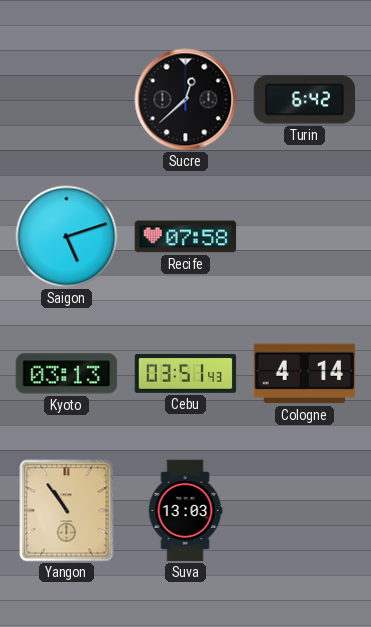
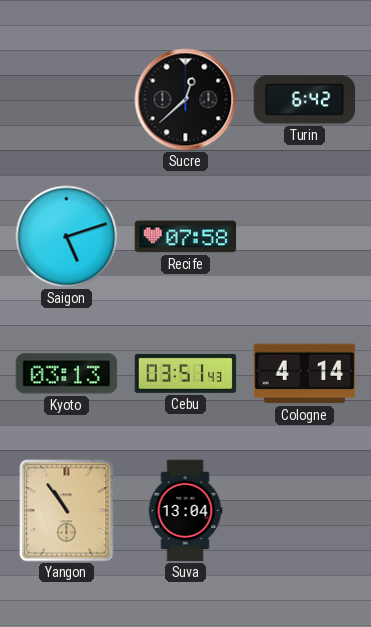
Suva: 13:03 -> 13:04
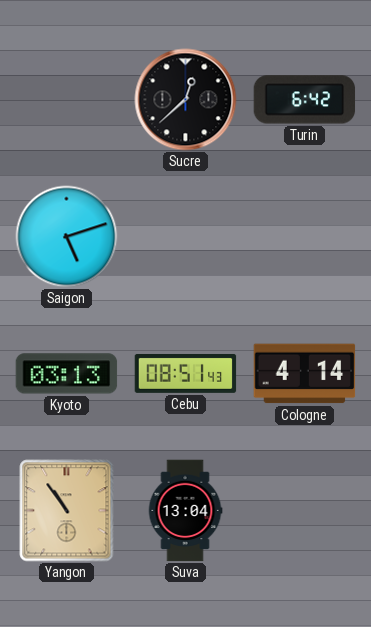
Recife: 07:58 -> none
Cebu: 03:51 -> 08:51
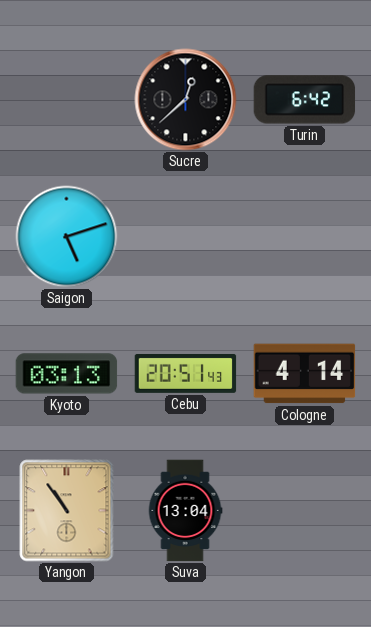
Cebu: 08:51 -> 20:51
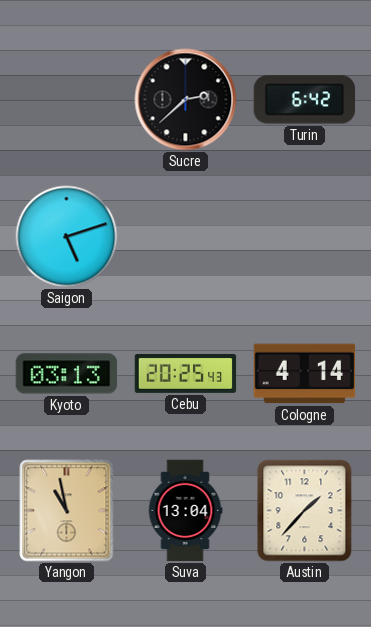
Sucre: 12:38 -> 2:38
Cebu: 20:51 -> 20:25
Yangon: 10:54 -> 10:58
Austin: none -> 1:37
